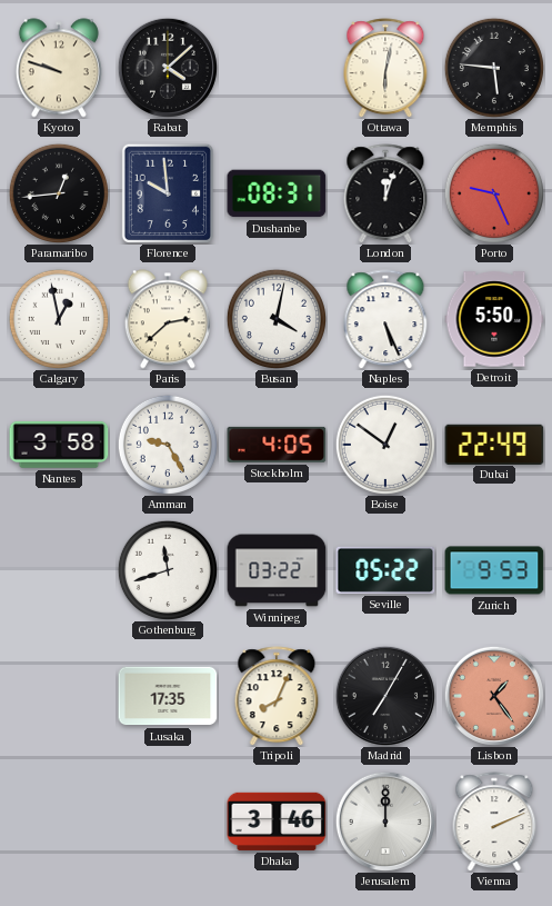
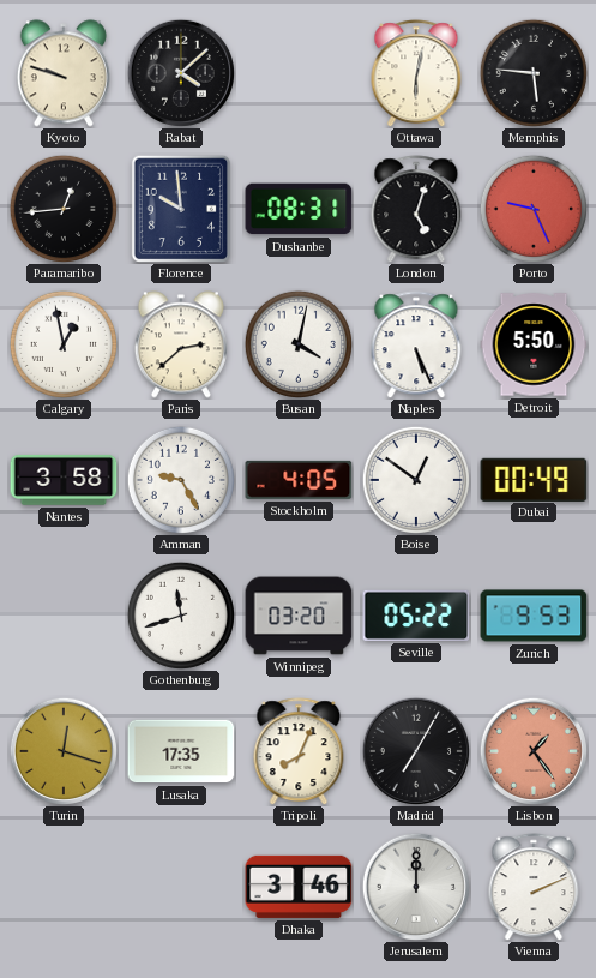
London: 12:03 -> 5:03
Dubai: 22:49 -> 00:49
Winnipeg: 03:22 -> 03:20
Turin: none -> 12:18
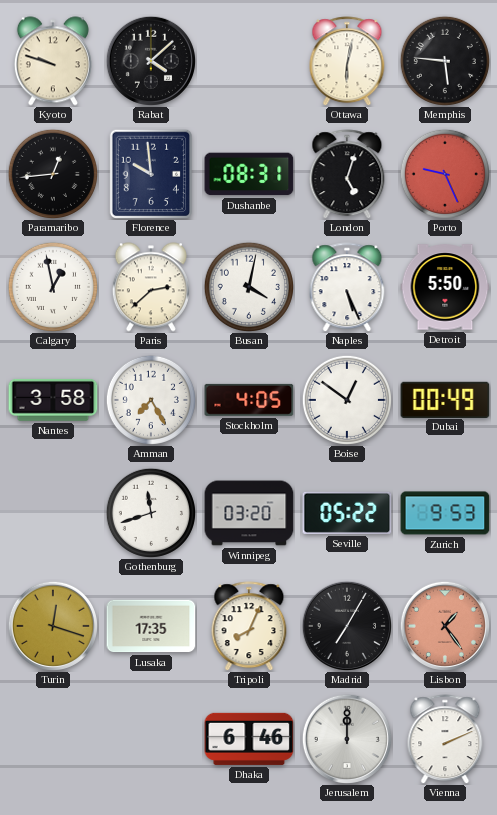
Amman: 9:25 -> 7:25
Dhaka: 3:46 -> 6:46
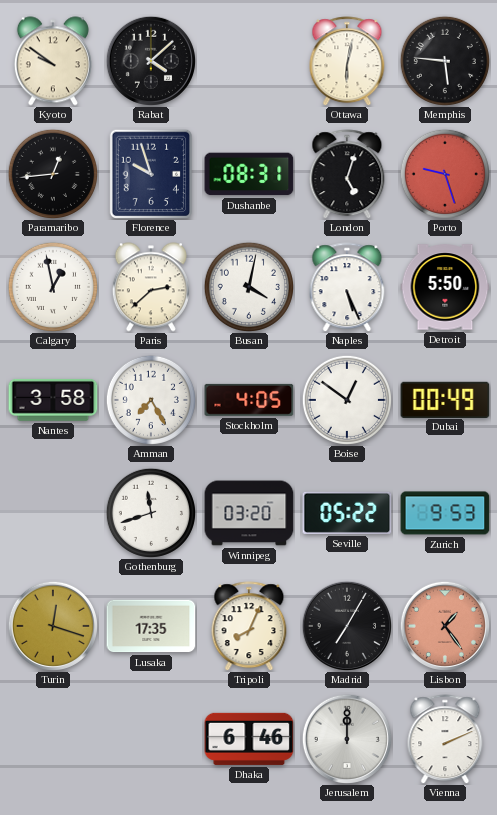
Kyoto: 9:48 -> 9:51
Florence: 9:59 -> 9:57
Porto: 9:26 -> 9:27
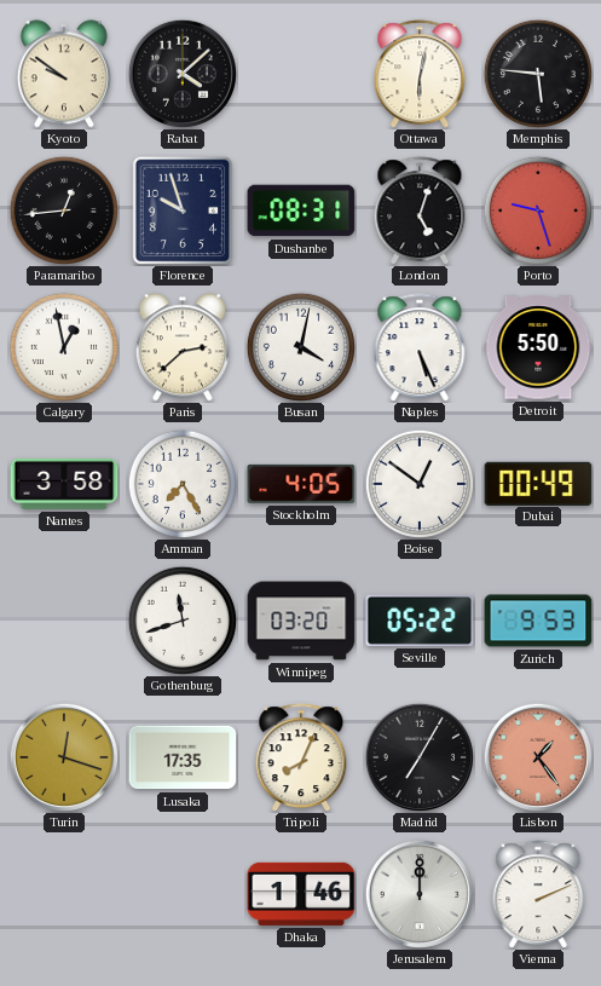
Dhaka: 6:46 -> 1:46
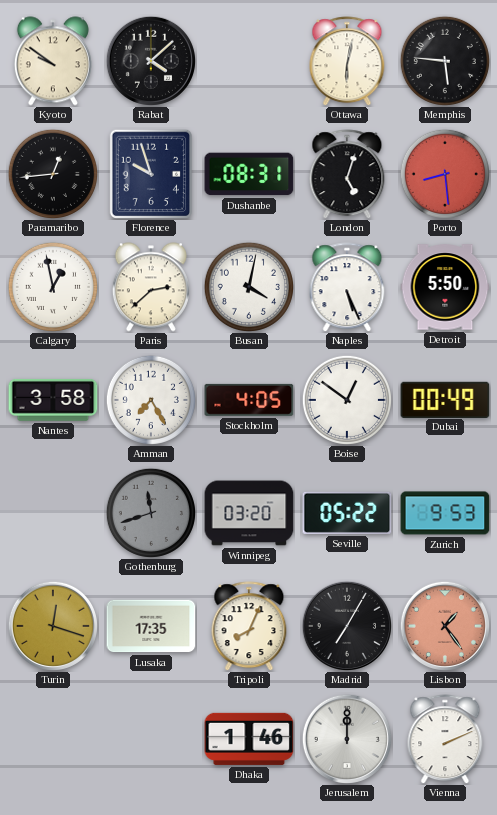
Porto: 9:27 -> 8:29
Gothenburg dial: white -> grey
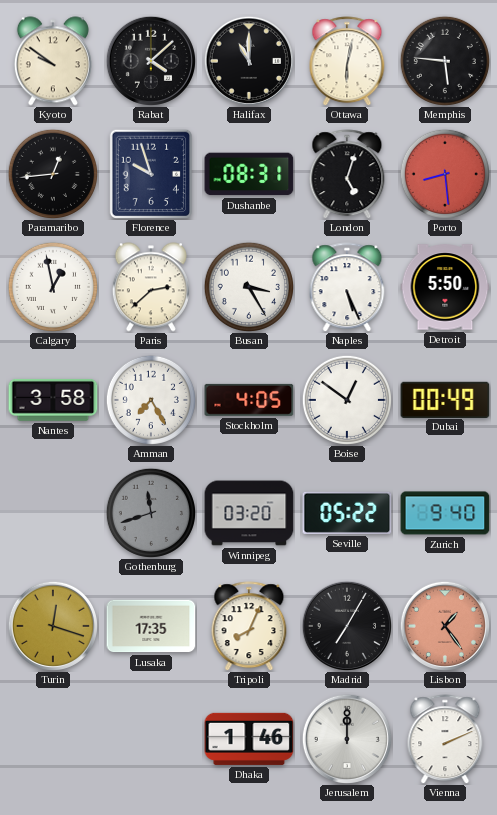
Halifax: none -> 11:00
Busan: 4:02 -> 3:25
Zurich: 9:53 -> 9:40
